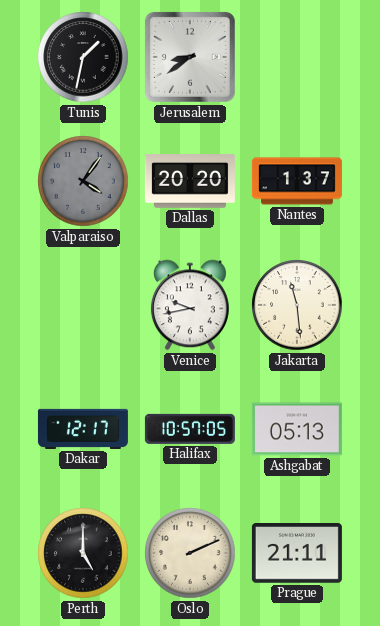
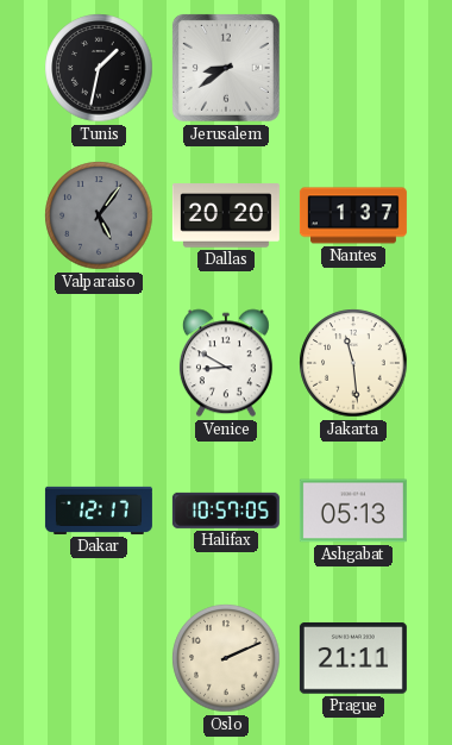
Valparaiso: 4:06 -> 5:06
Venice: 9:43 -> 8:50
Perth: 5:00 -> none
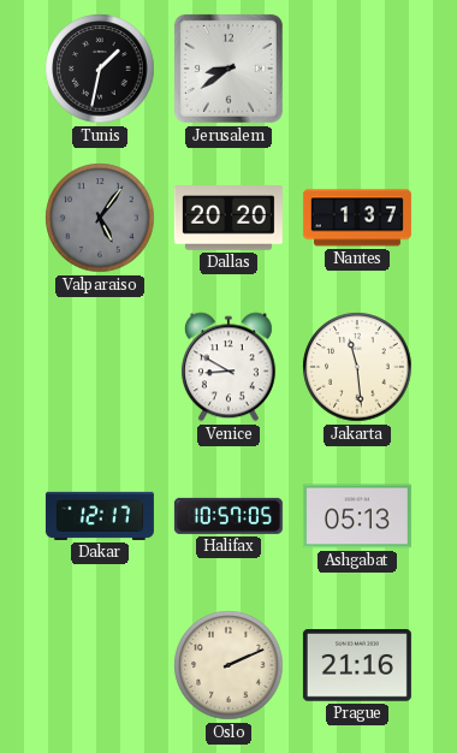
Prague: 21:11 -> 21:16
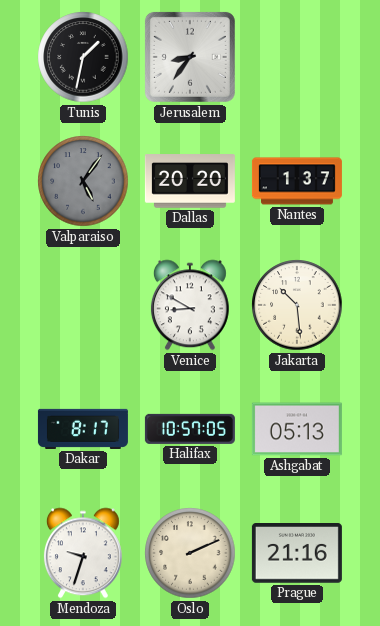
Jerusalem: 8:39 -> 8:36
Jakarta: 11:29 -> 10:29
Dakar: 12:17 -> 8:17
Mendoza: none -> 9:33
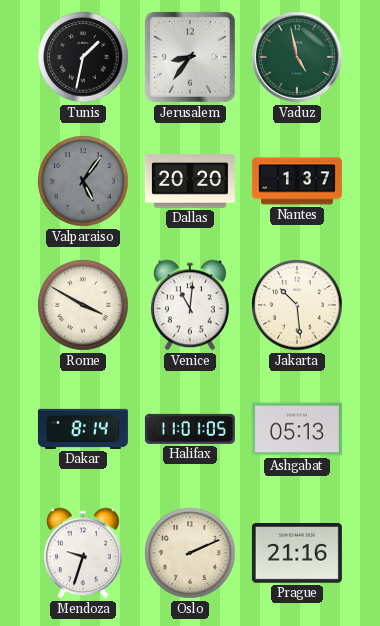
Vaduz: none -> 4:58
Rome: none -> 3:50
Venice: 8:50 -> 11:01
Dakar: 8:17 -> 8:14
Halifax: 10:57 -> 11:01
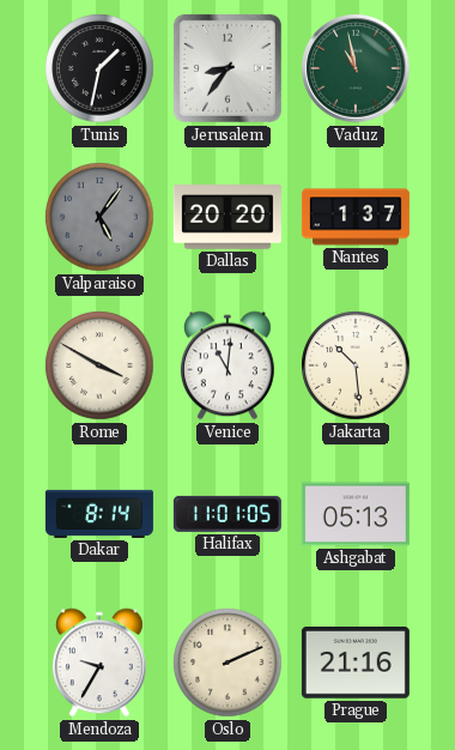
Vaduz: 4:58 -> 10:58
Mendoza: 9:33 -> 9:35
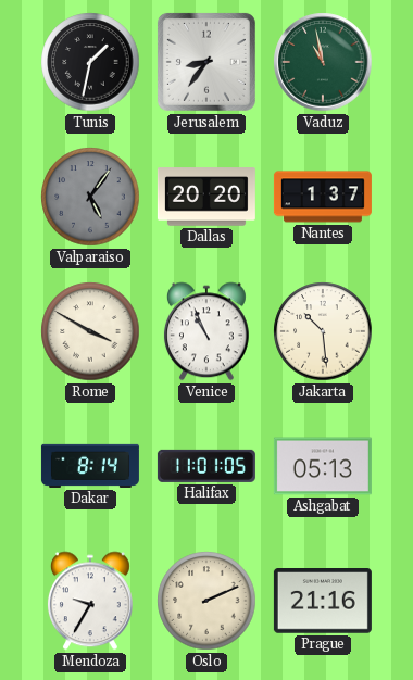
Venice: 11:01 -> 10:56
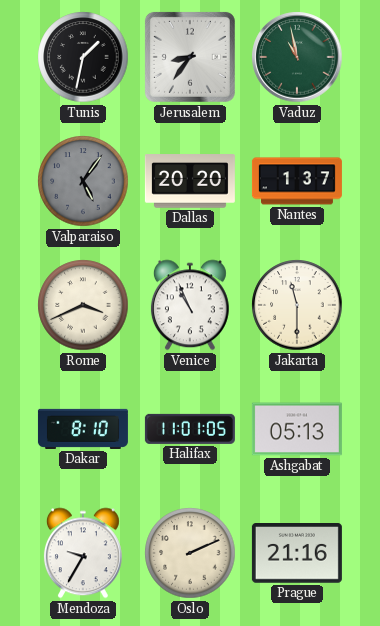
Rome: 3:50 -> 3:41
Jakarta: 10:29 -> 11:30
Dakar: 8:14 -> 8:10
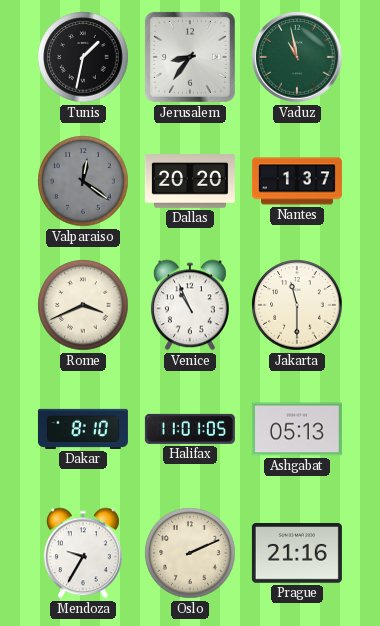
Valparaiso: 5:06 -> 12:21
